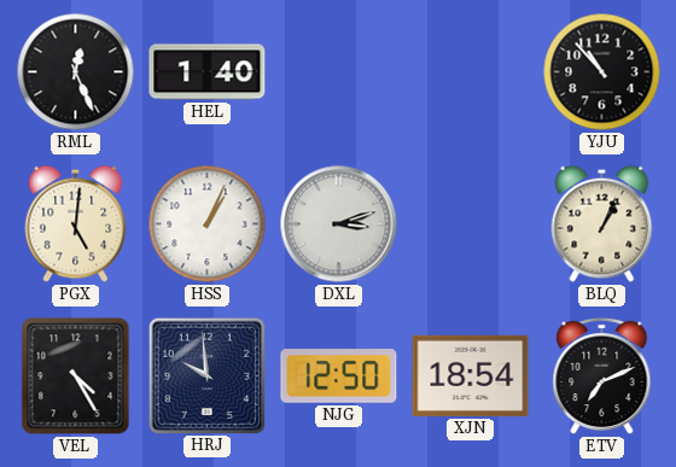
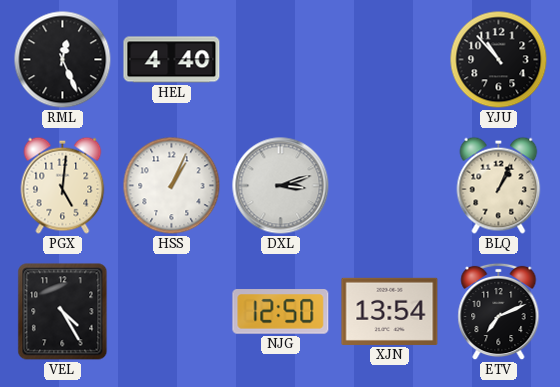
HEL: 1:40 -> 4:40
HRJ: 9:59 -> none
XJN: 18:54 -> 13:54
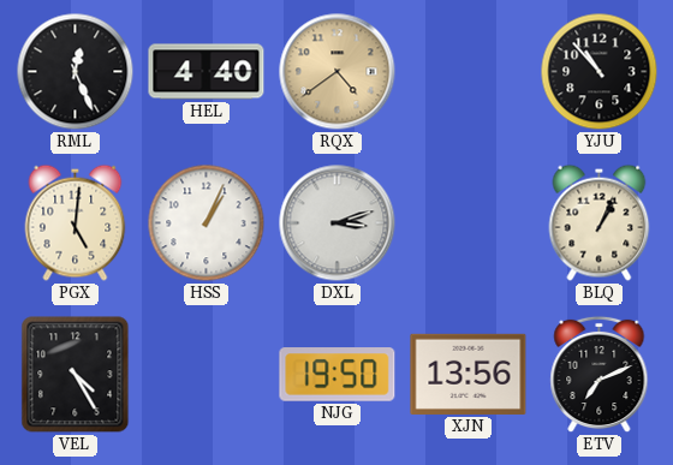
RQX: none -> 4:39
NJG: 12:50 -> 19:50
XJN: 13:54 -> 13:56
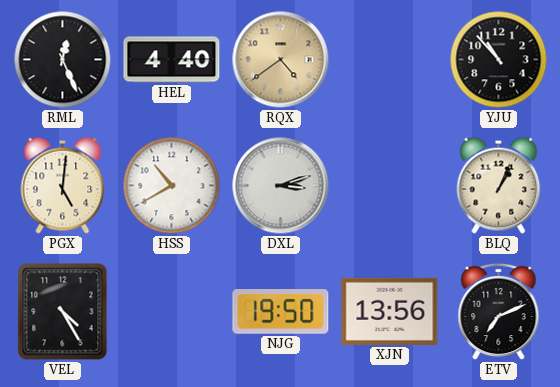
HSS: 1:04 -> 10:40
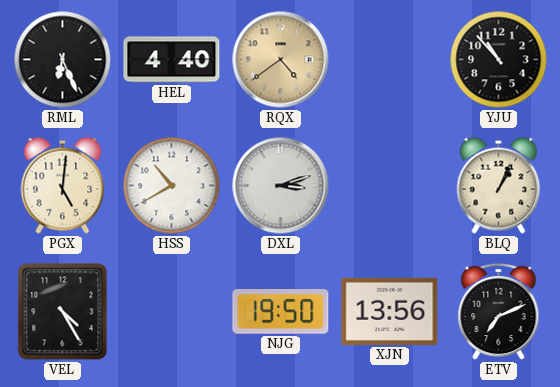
RML: 12:26 -> 6:26
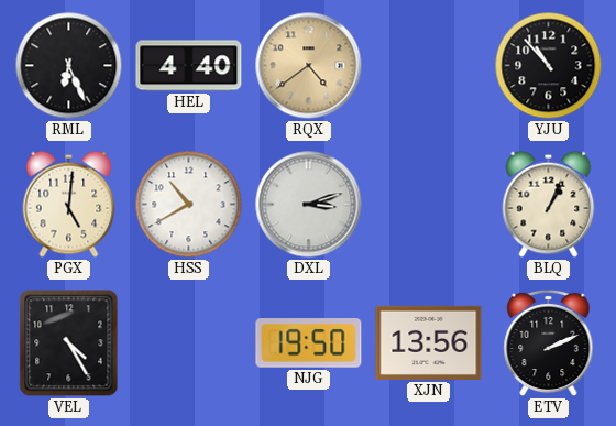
ETV: 7:11 -> 2:11
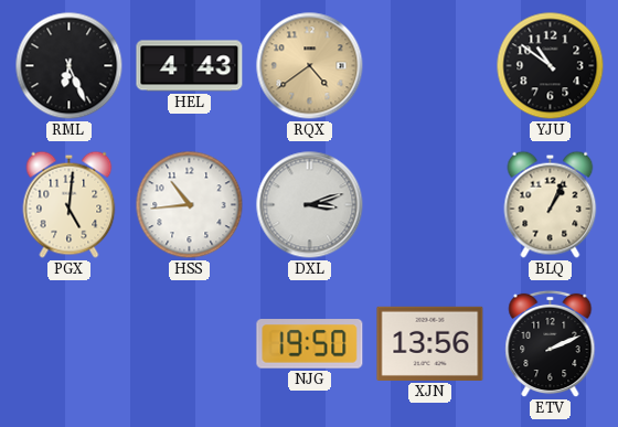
HEL: 4:40 -> 4:43
YJU: 10:53 -> 10:51
HSS: 10:40 -> 10:44
VEL: 4:25 -> none
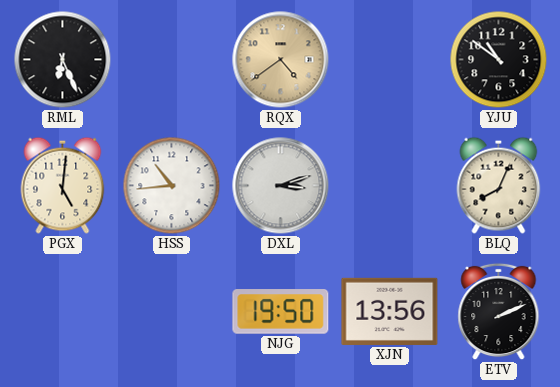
HEL: 4:43 -> none
BLQ: 1:04 -> 8:04
